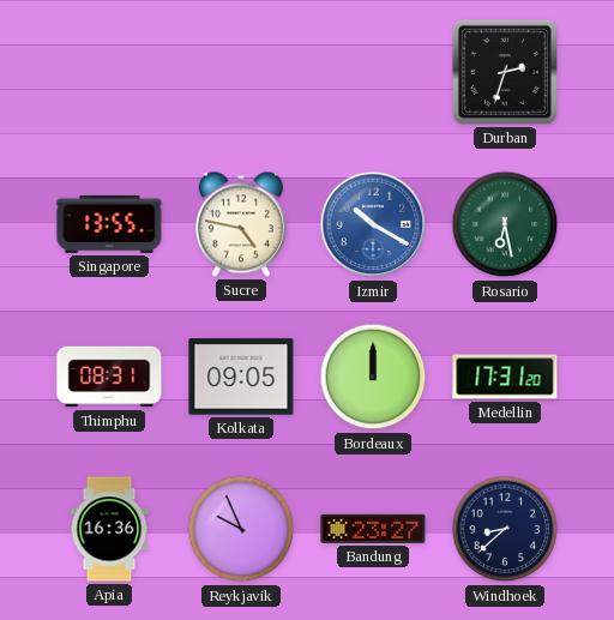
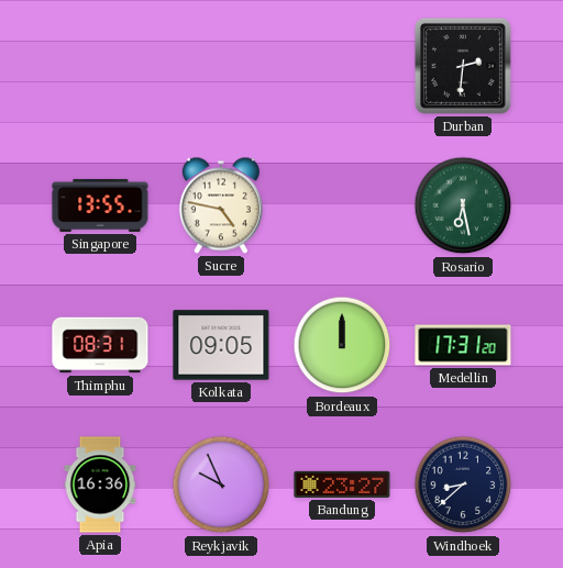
Durban: 2:33 -> 2:31
Izmir: 10:20 -> none
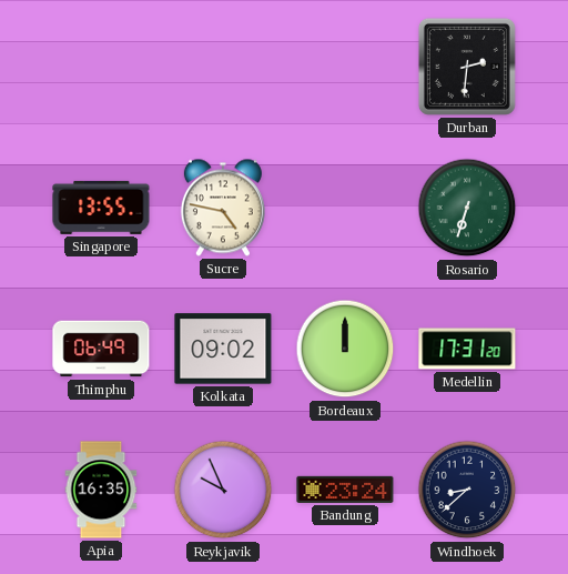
Rosario: 6:28 -> 6:33
Thimphu: 08:31 -> 06:49
Kolkata: 09:05 -> 09:02
Apia: 16:36 -> 16:35
Bandung: 23:27 -> 23:24
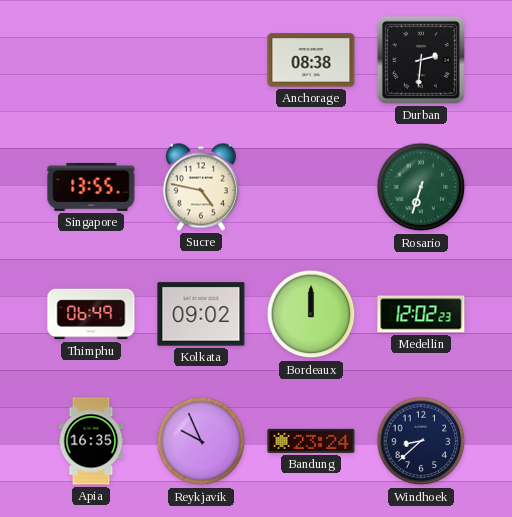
Anchorage: none -> 08:38
Medellin: 17:31 -> 12:02
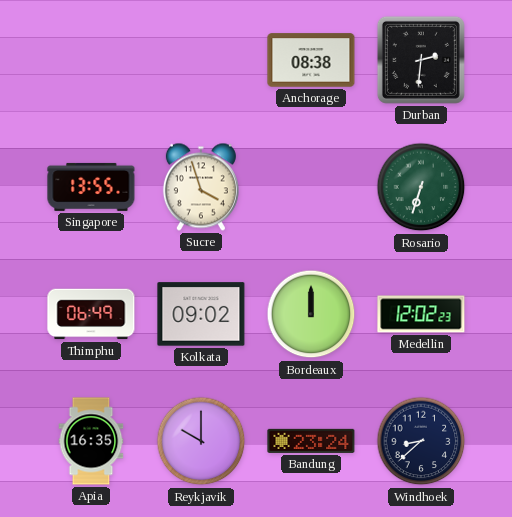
Sucre: 4:47 -> 3:57
Reykjavik: 9:56 -> 10:00
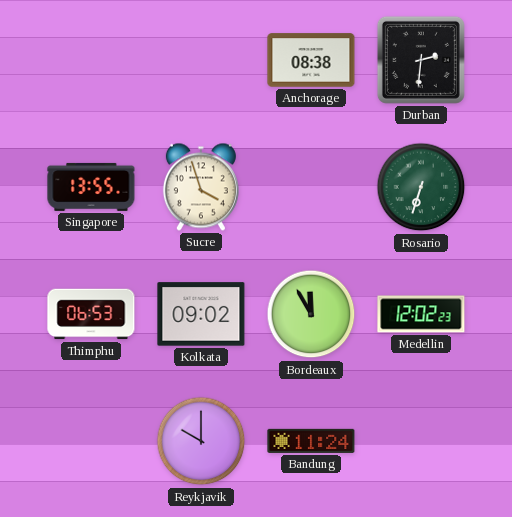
Thimphu: 06:49 -> 06:53
Bordeaux: 12:00 -> 11:55
Apia: 16:35 -> none
Bandung: 23:24 -> 11:24
Windhoek: 8:38 -> none
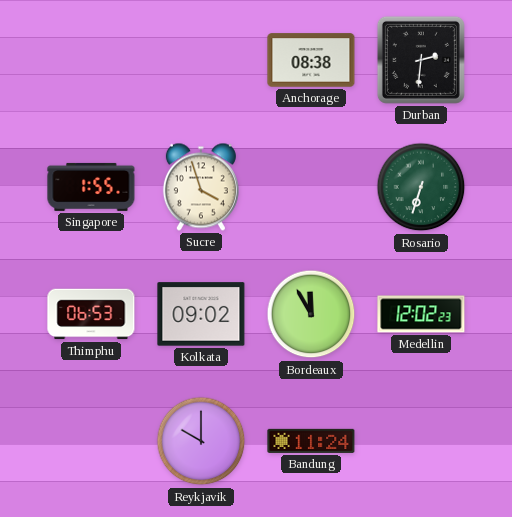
Singapore: 13:55 -> 1:55
